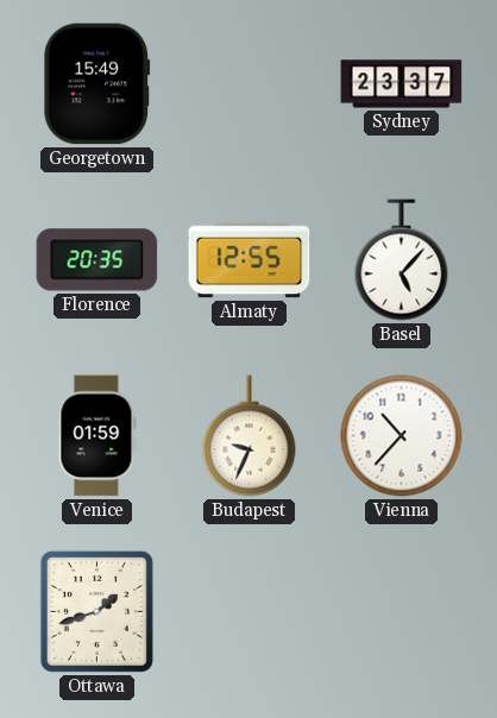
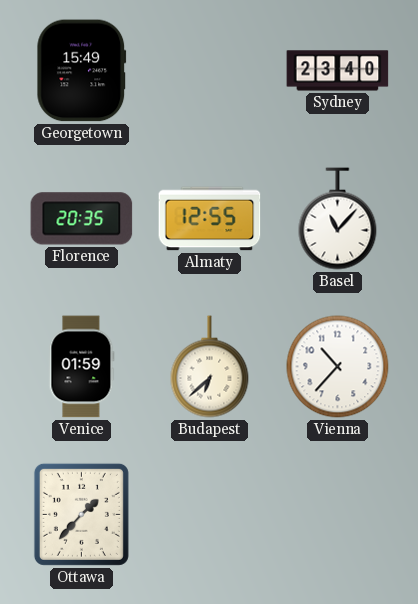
Sydney: 23:37 -> 23:40
Basel: 5:07 -> 11:07
Budapest: 9:34 -> 6:38
Ottawa: 1:42 -> 1:37
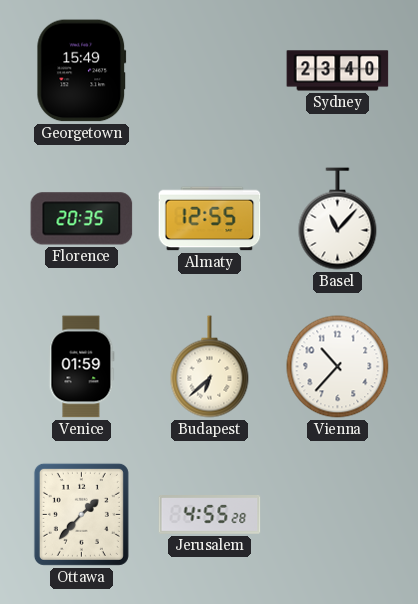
Jerusalem: none -> 4:55
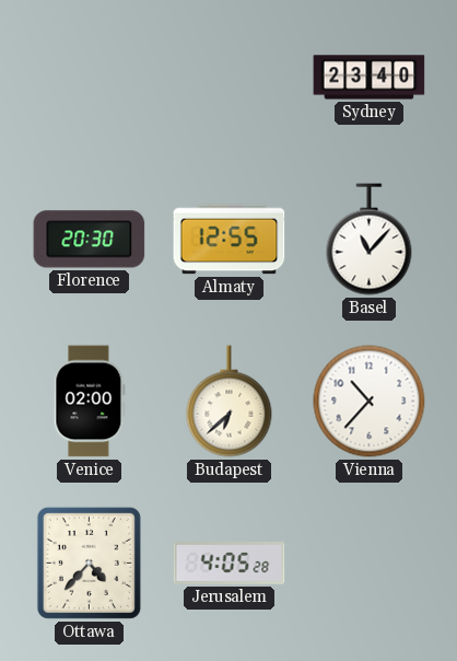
Georgetown: 15:49 -> none
Florence: 20:35 -> 20:30
Venice: 01:59 -> 02:00
Ottawa: 1:37 -> 4:37
Jerusalem: 4:55 -> 4:05
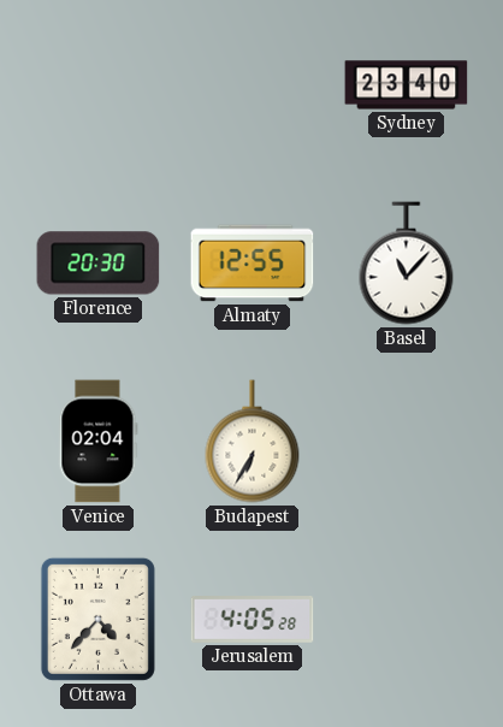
Venice: 02:00 -> 02:04
Budapest: 6:38 -> 6:35
Vienna: 10:37 -> none
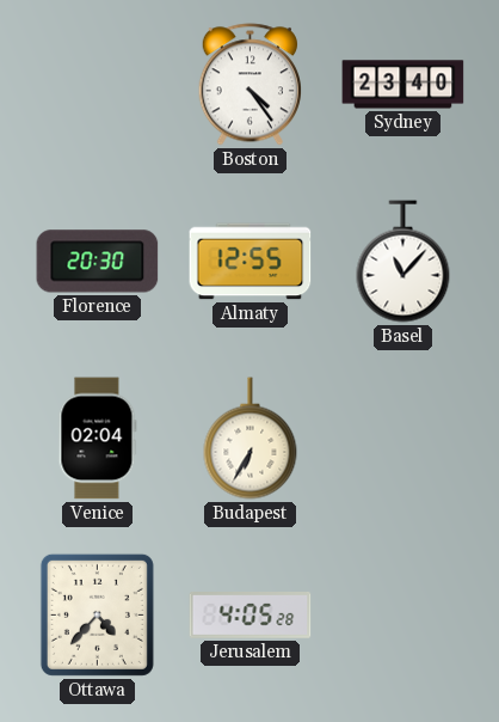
Boston: none -> 4:24
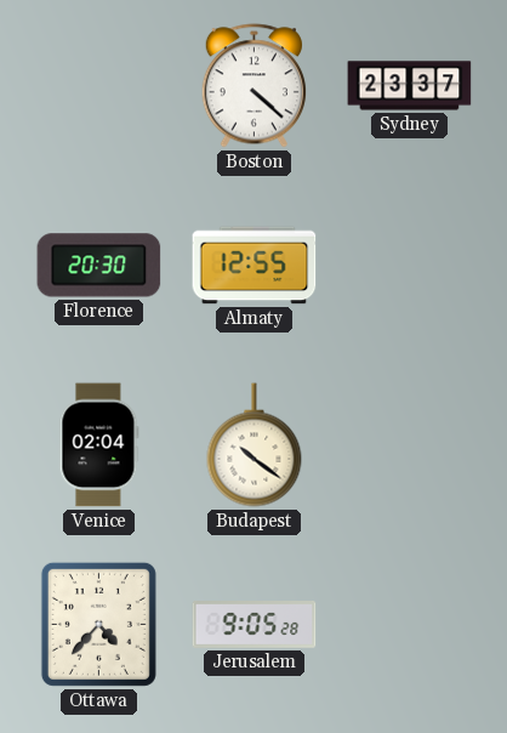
Boston: 4:24 -> 4:22
Sydney: 23:40 -> 23:37
Basel: 11:07 -> none
Budapest: 6:35 -> 10:21
Jerusalem: 4:05 -> 9:05
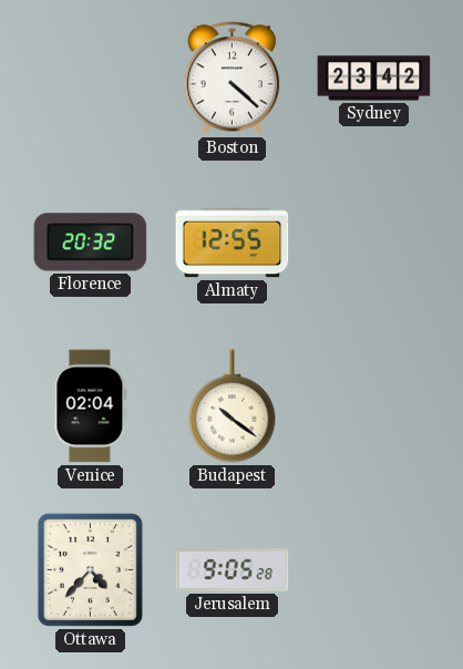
Sydney: 23:37 -> 23:42
Florence: 20:30 -> 20:32
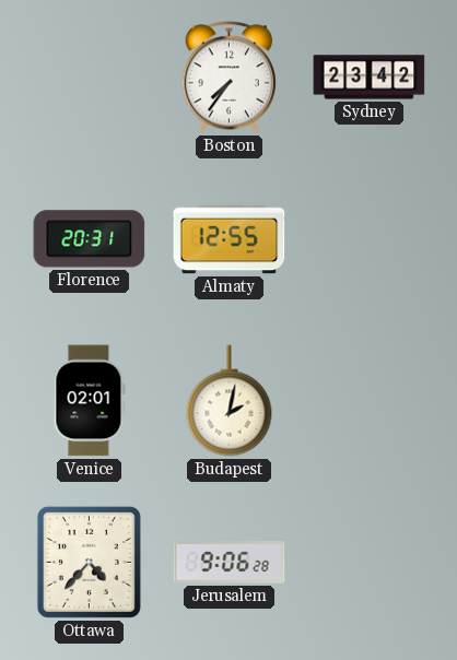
Boston: 4:22 -> 7:36
Florence: 20:32 -> 20:31
Venice: 02:04 -> 02:01
Budapest: 10:21 -> 2:02
Jerusalem: 9:05 -> 9:06
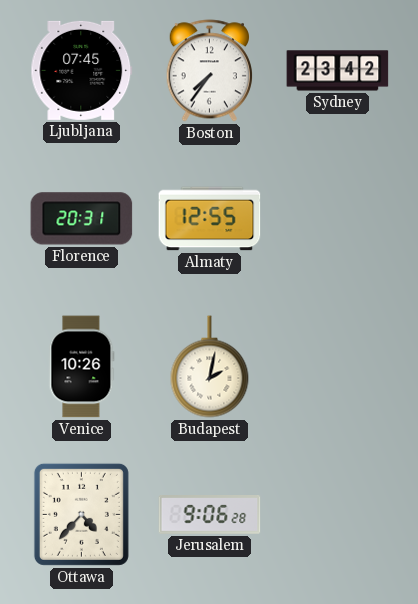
Ljubljana: none -> 07:45
Venice: 02:01 -> 10:26
